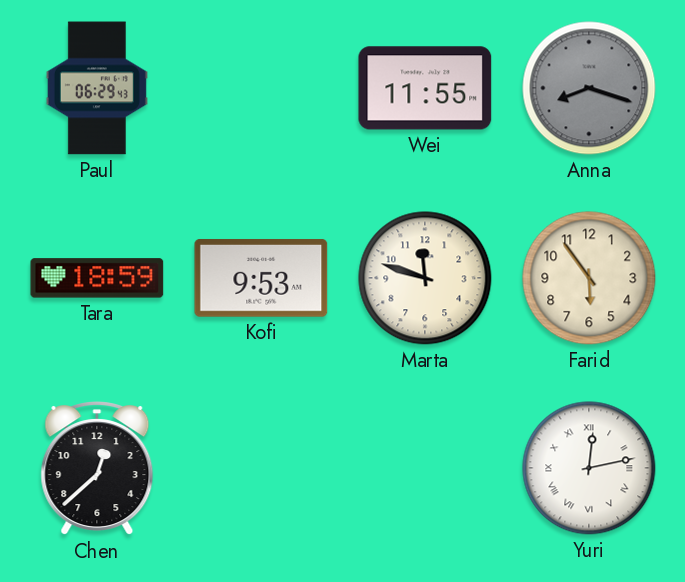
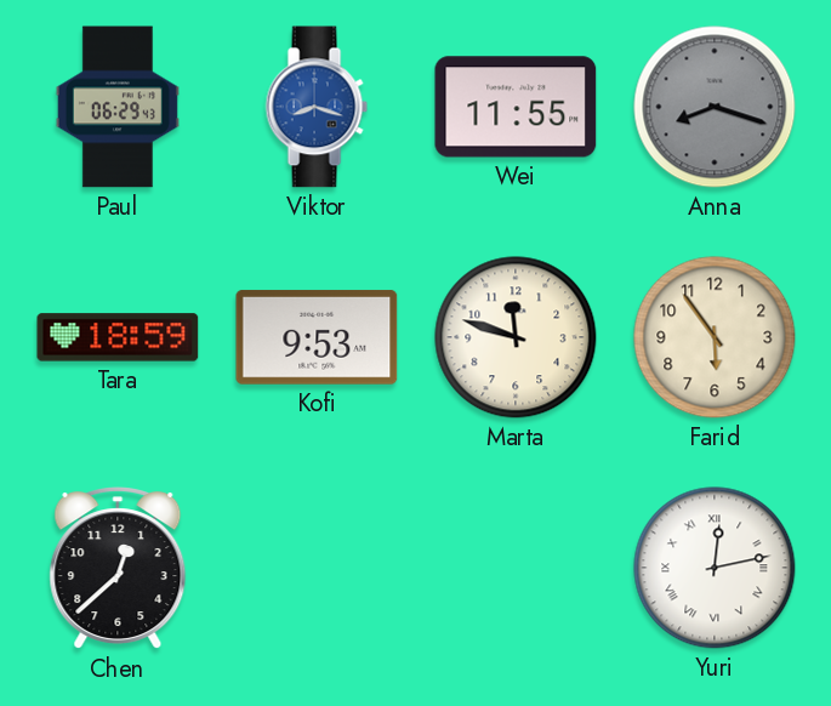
Viktor: none -> 8:18
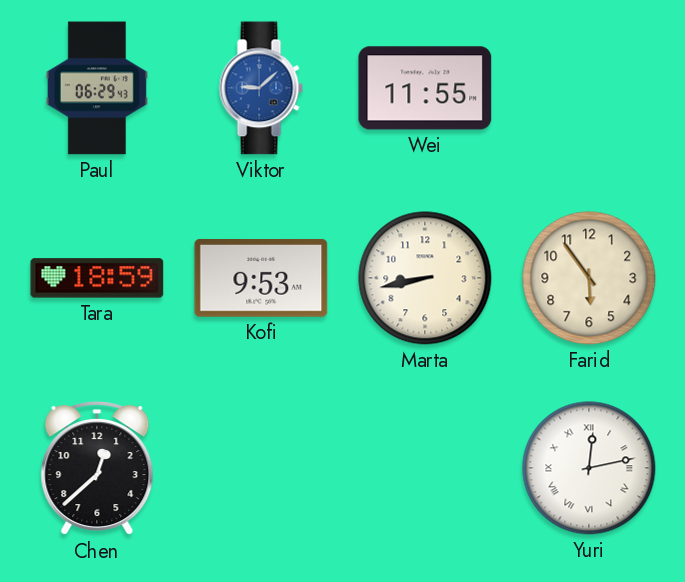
Viktor: 8:18 -> 9:08
Anna: 8:18 -> none
Marta: 11:48 -> 8:43
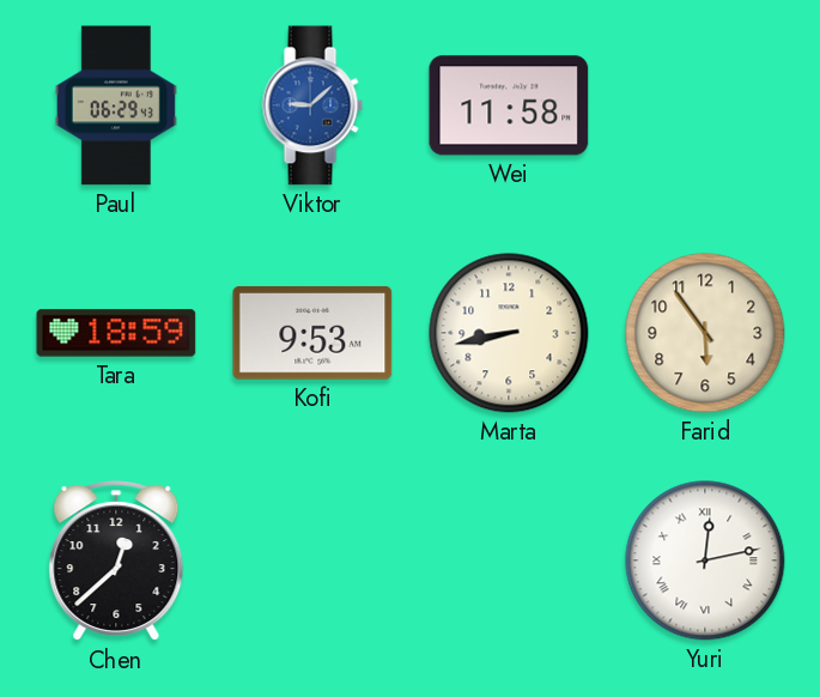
Wei: 11:55 -> 11:58
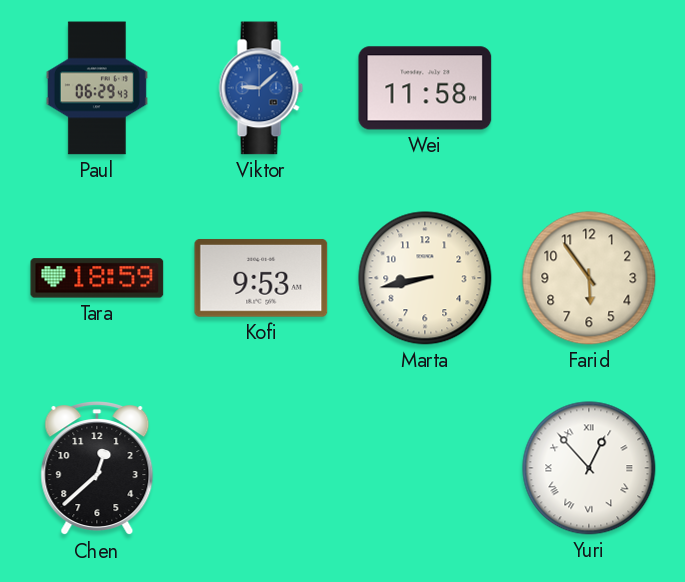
Yuri: 12:13 -> 12:53
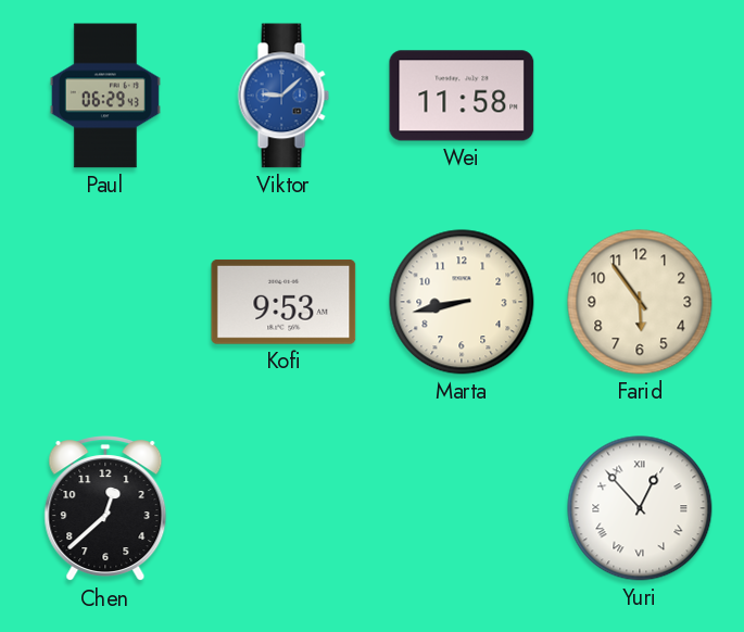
Tara: 18:59 -> none
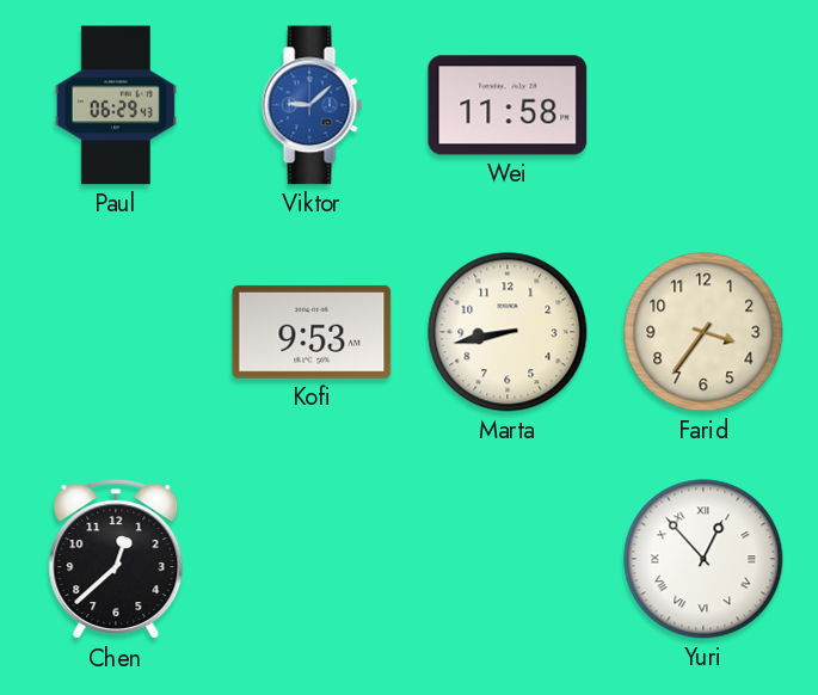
Farid: 5:54 -> 3:36
